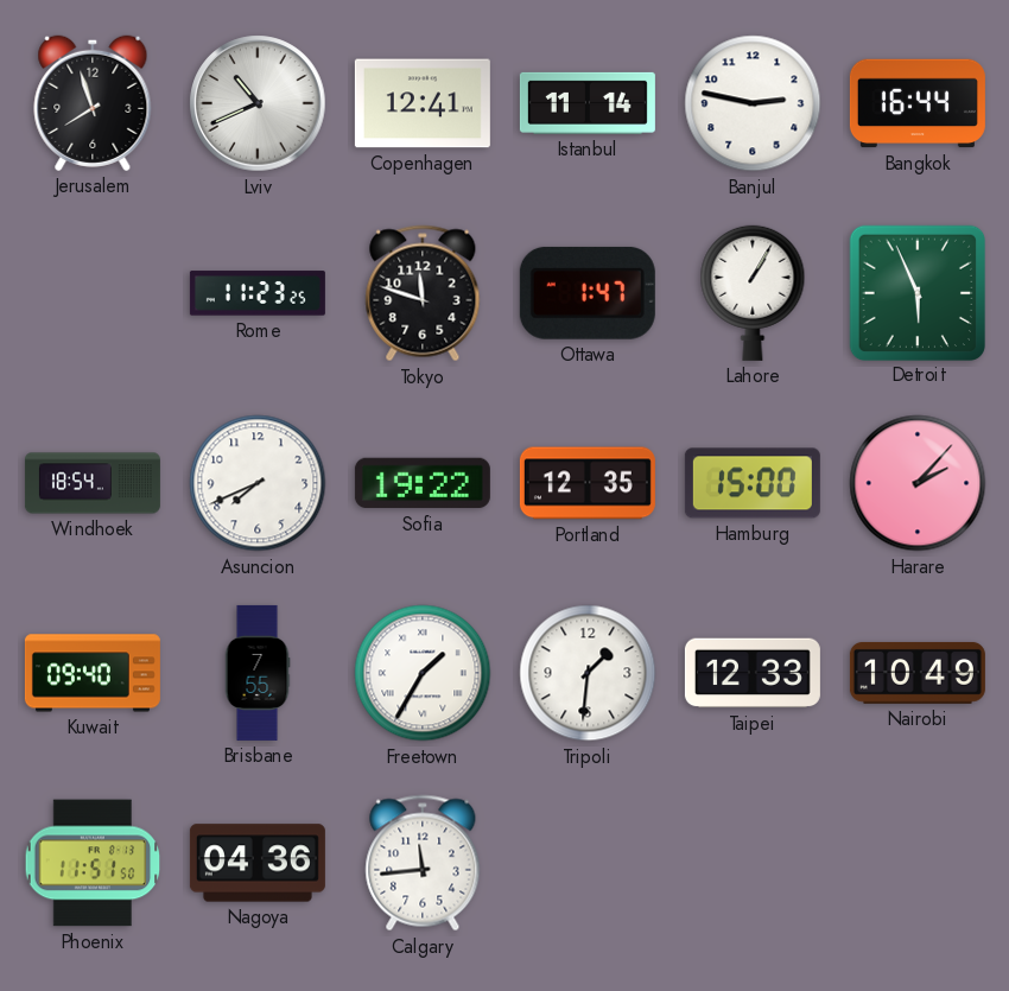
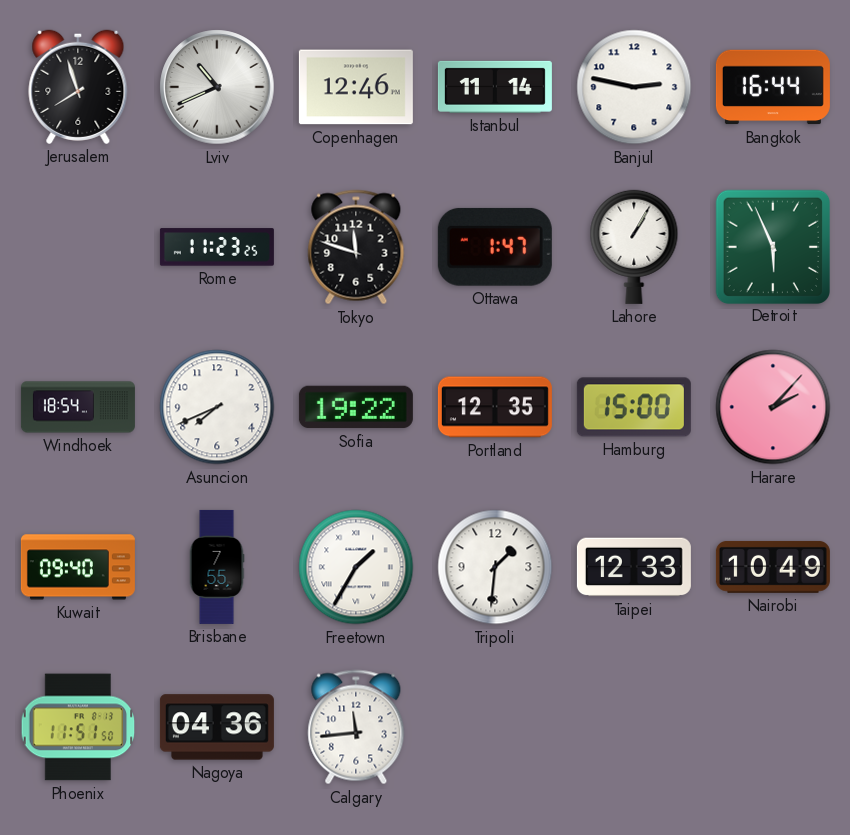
Copenhagen: 12:41 -> 12:46
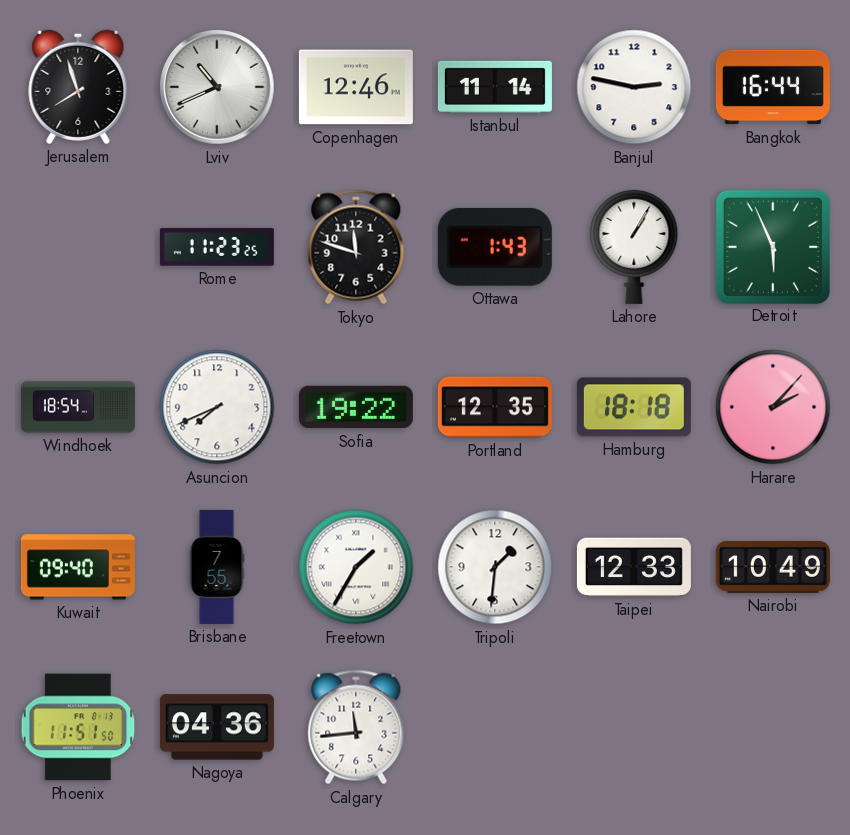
Ottawa: 1:47 -> 1:43
Hamburg: 15:00 -> 18:18
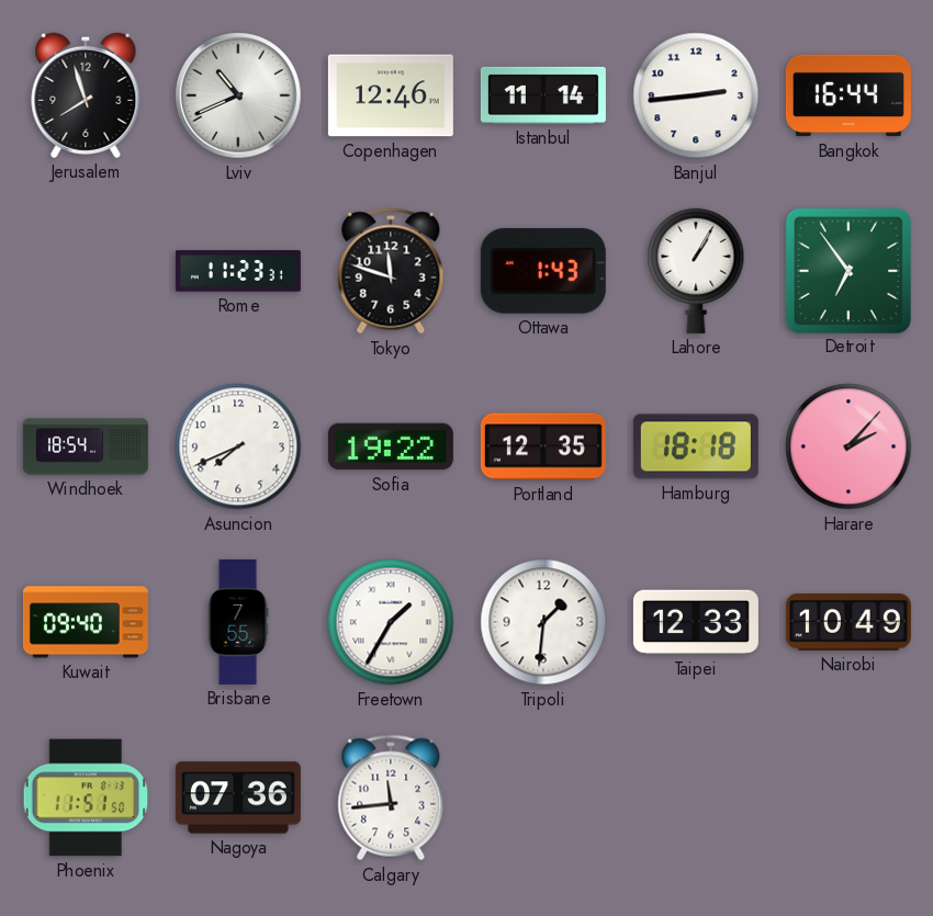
Banjul: 2:47 -> 2:44
Rome: 11:23:25 -> 11:23:31
Detroit: 5:56 -> 6:54
Nagoya: 04:36 -> 07:36
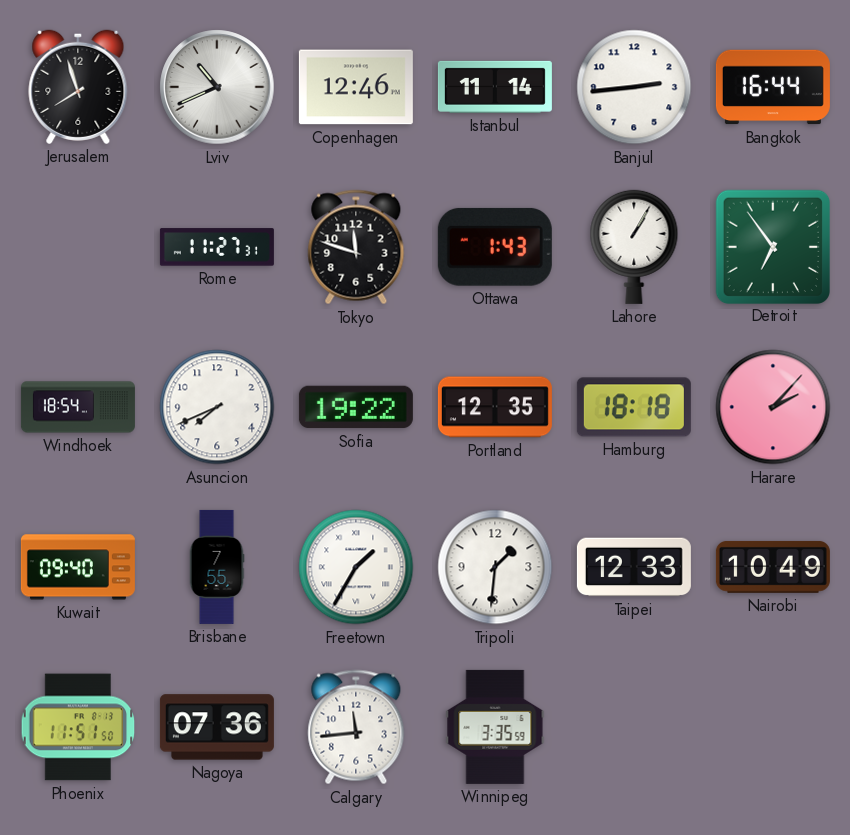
Rome: 11:23 -> 11:27
Winnipeg: none -> 3:35
